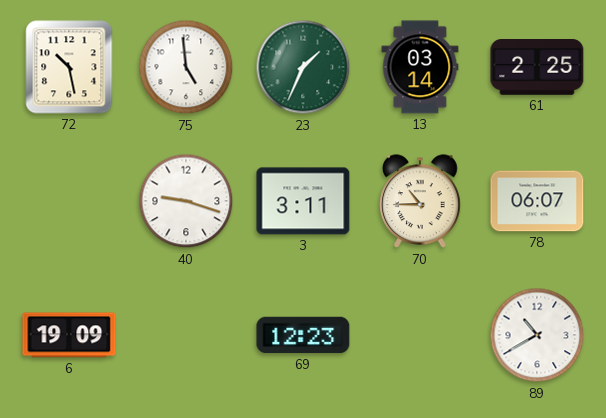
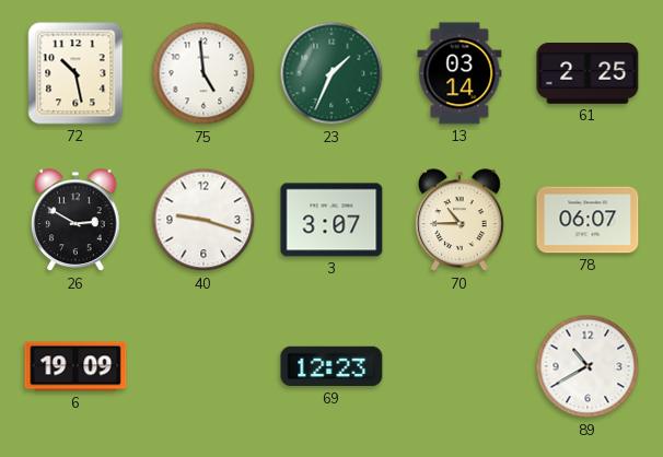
26: none -> 2:50
3: 3:11 -> 3:07
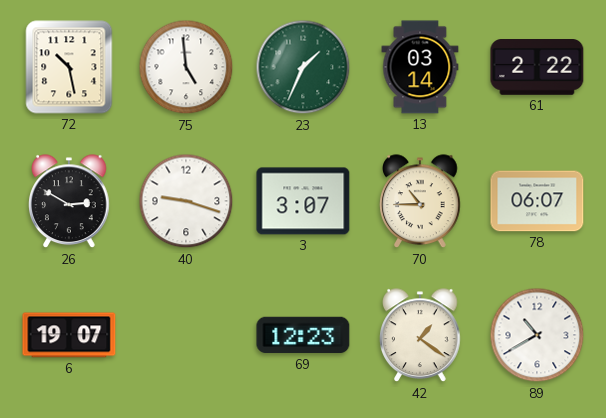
61: 2:25 -> 2:22
6: 19:09 -> 19:07
42: none -> 1:21
